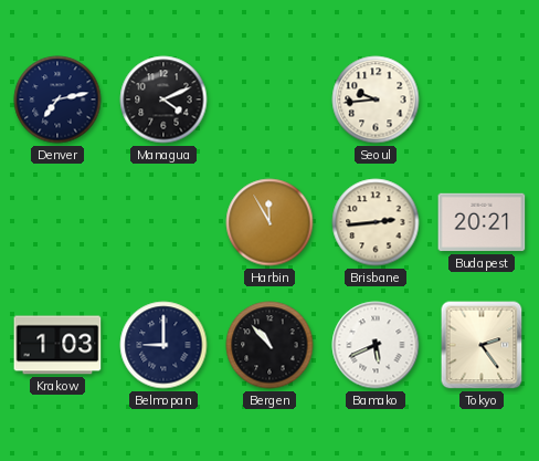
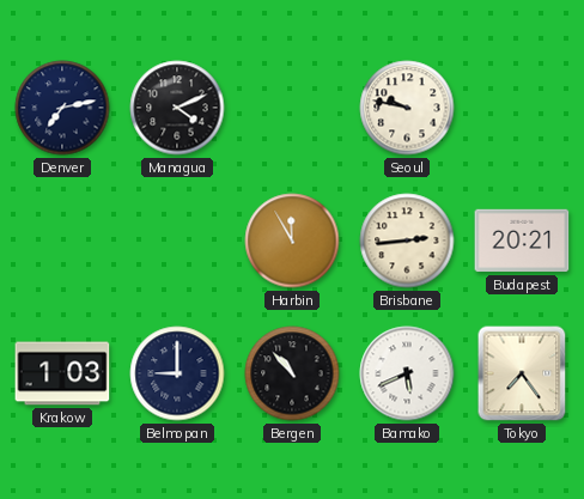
Seoul: 9:44 -> 9:47
Tokyo: 2:24 -> 7:24
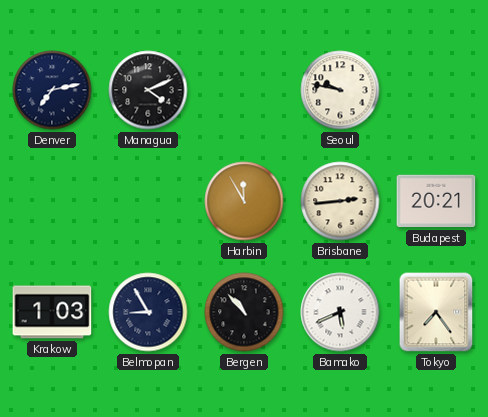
Belmopan: 9:00 -> 8:55
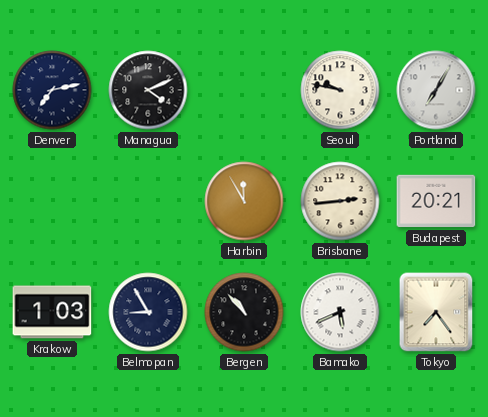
Portland: none -> 7:05
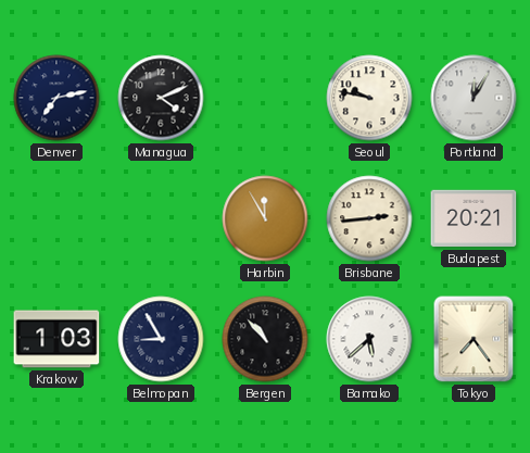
Portland: 7:05 -> 12:05
Bamako: 5:41 -> 5:38
